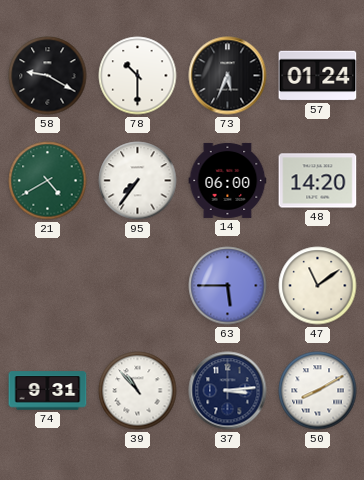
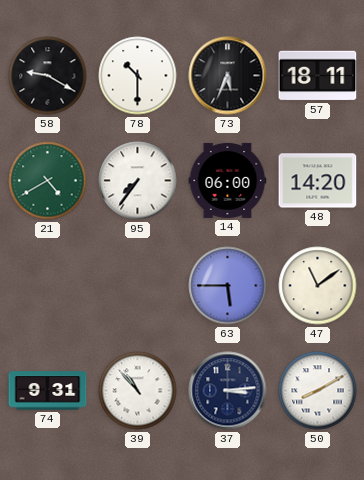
57: 01:24 -> 18:11
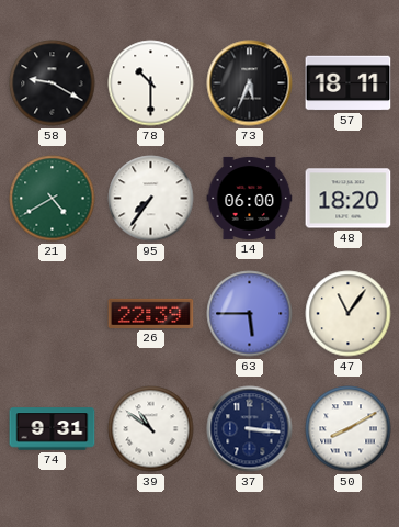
48: 14:20 -> 18:20
26: none -> 22:39
47: 11:09 -> 11:06
39: 10:53 -> 10:51
37: 3:14 -> 3:16
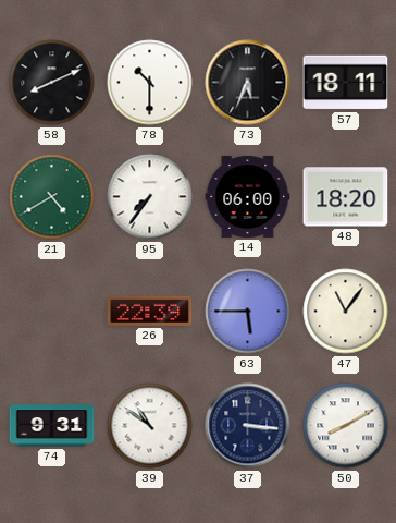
58: 9:20 -> 8:11
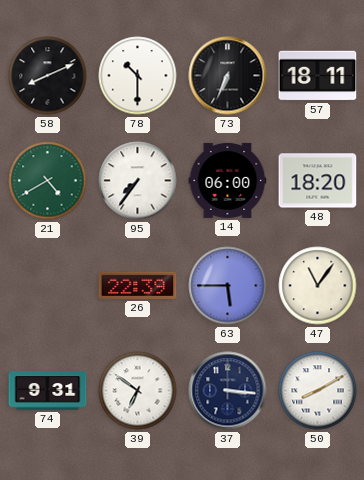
73: 5:34 -> 6:34
39: 10:51 -> 6:51
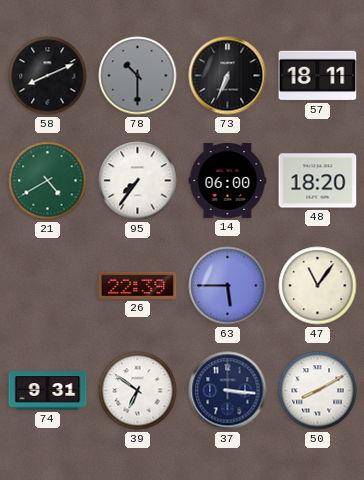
78 dial: white -> grey
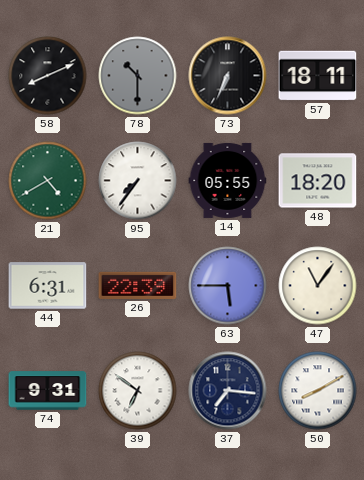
14: 06:00 -> 05:55
44: none -> 6:31
37: 3:16 -> 7:16
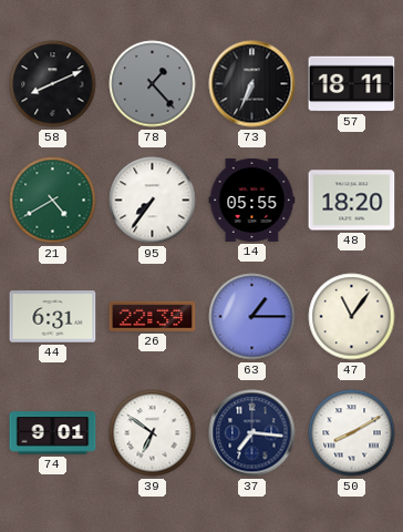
78: 10:30 -> 1:23
63: 5:45 -> 1:15
74: 9:31 -> 9:01
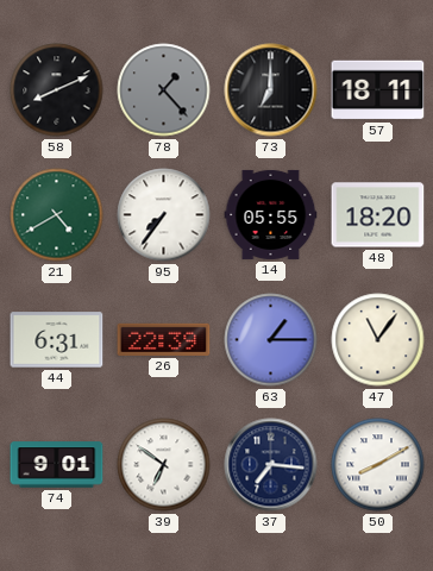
73: 6:34 -> 7:00
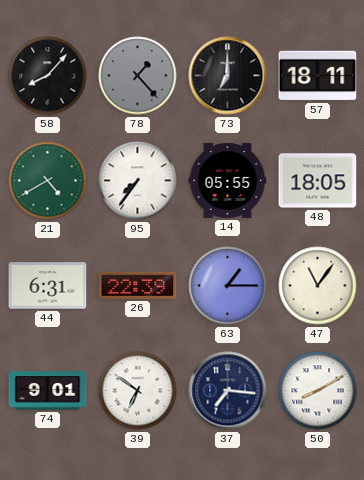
58: 8:11 -> 8:07
48: 18:20 -> 18:05
